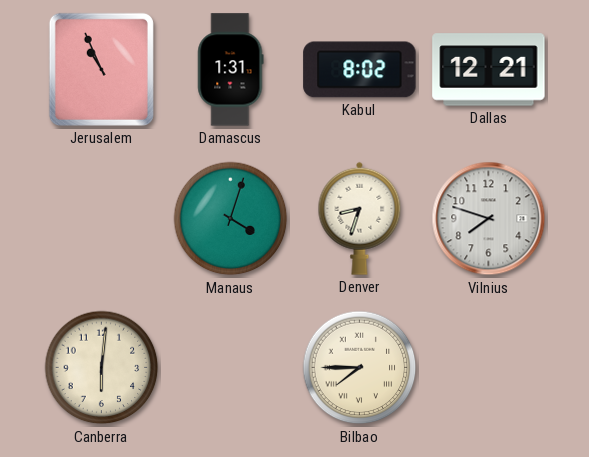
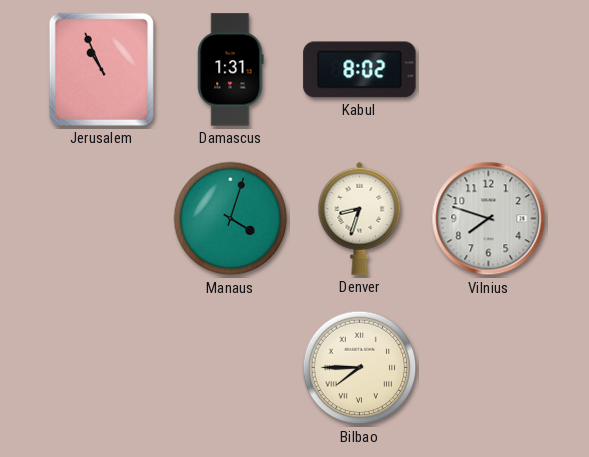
Dallas: 12:21 -> none
Canberra: 6:01 -> none
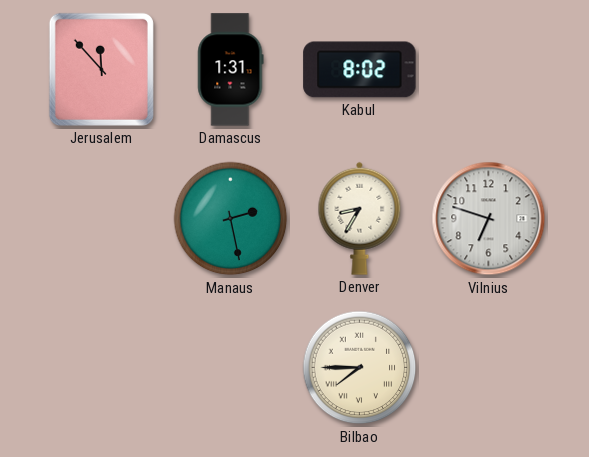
Jerusalem: 10:56 -> 11:53
Manaus: 4:03 -> 2:28
Denver: 8:33 -> 8:35
Vilnius: 7:48 -> 6:48
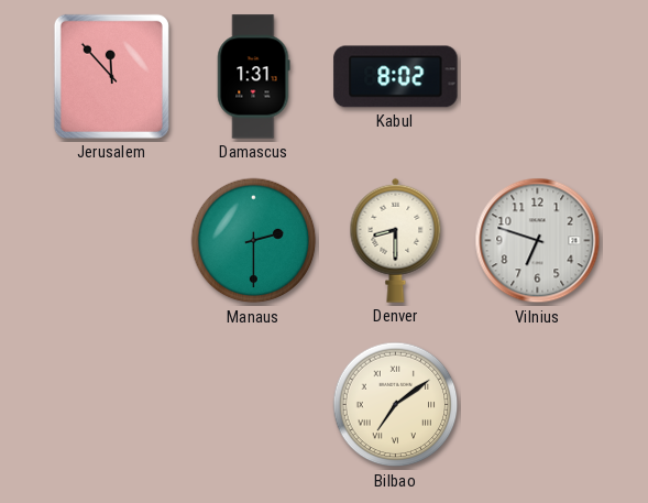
Manaus: 2:28 -> 2:30
Denver: 8:35 -> 8:30
Bilbao: 7:45 -> 7:09
